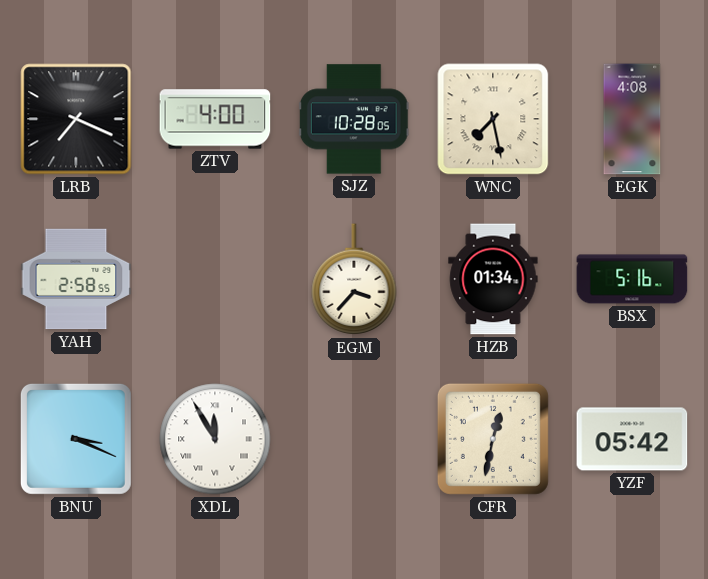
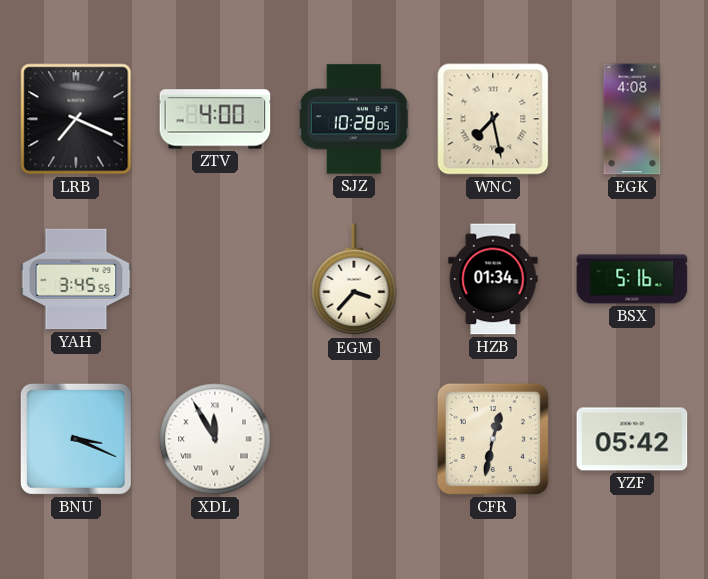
YAH: 2:58 -> 3:45
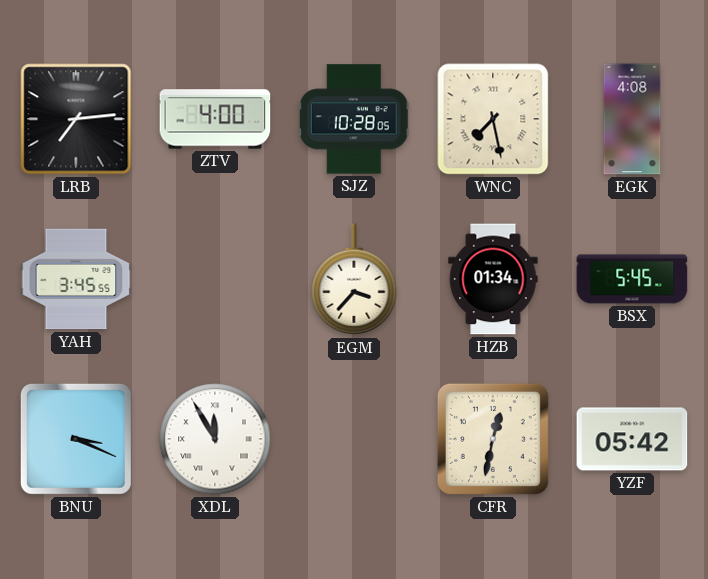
LRB: 7:19 -> 7:14
BSX: 5:16 -> 5:45
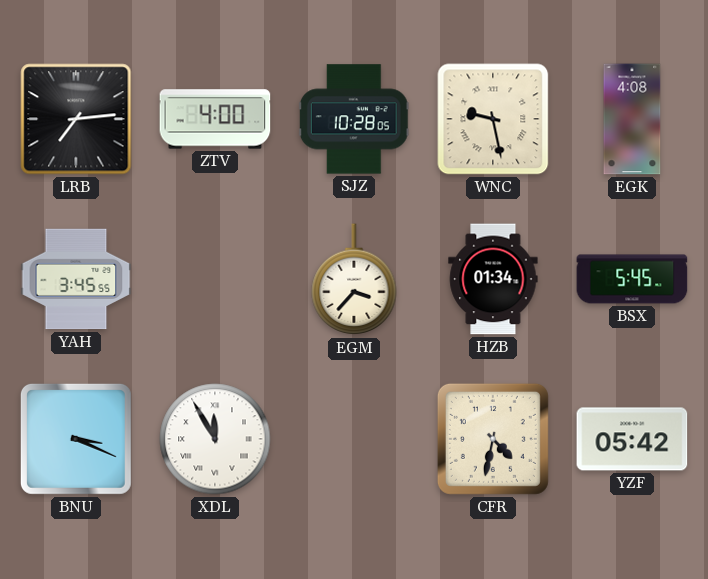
WNC: 7:28 -> 9:28
CFR: 12:32 -> 4:32
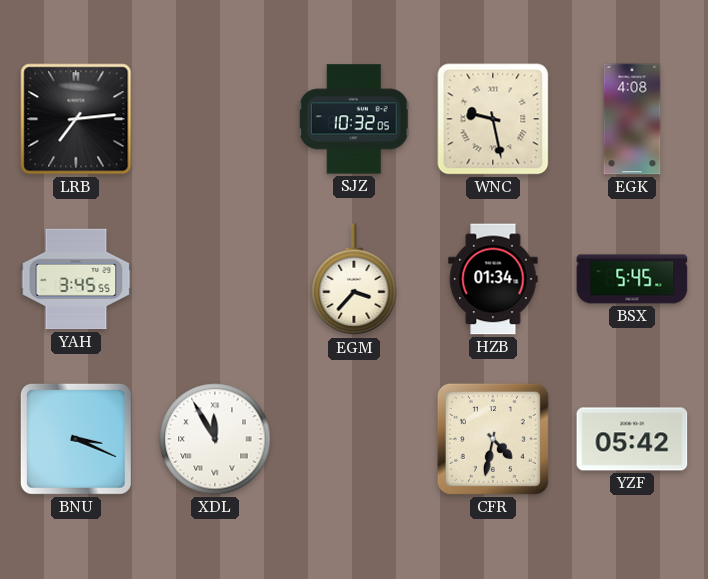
ZTV: 4:00 -> none
SJZ: 10:28 -> 10:32
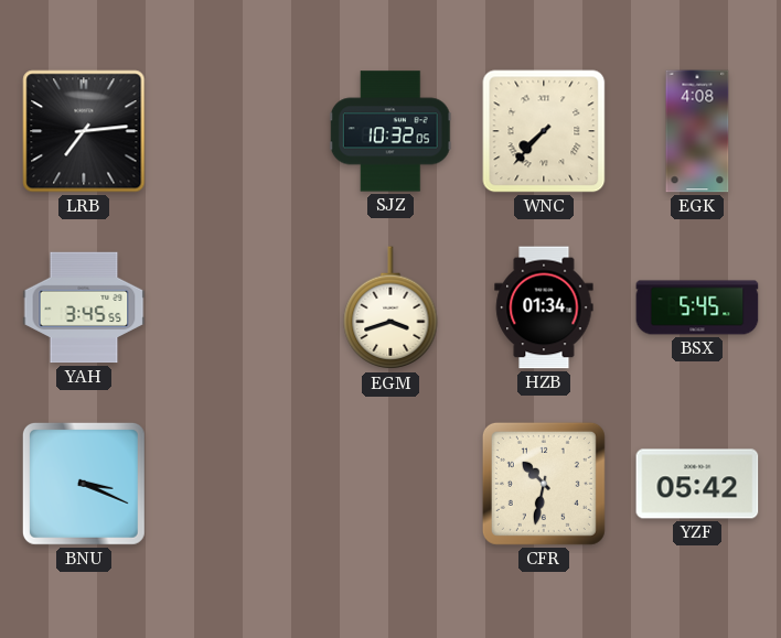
WNC: 9:28 -> 7:37
EGM: 3:37 -> 3:42
XDL: 11:55 -> none
CFR: 4:32 -> 10:32
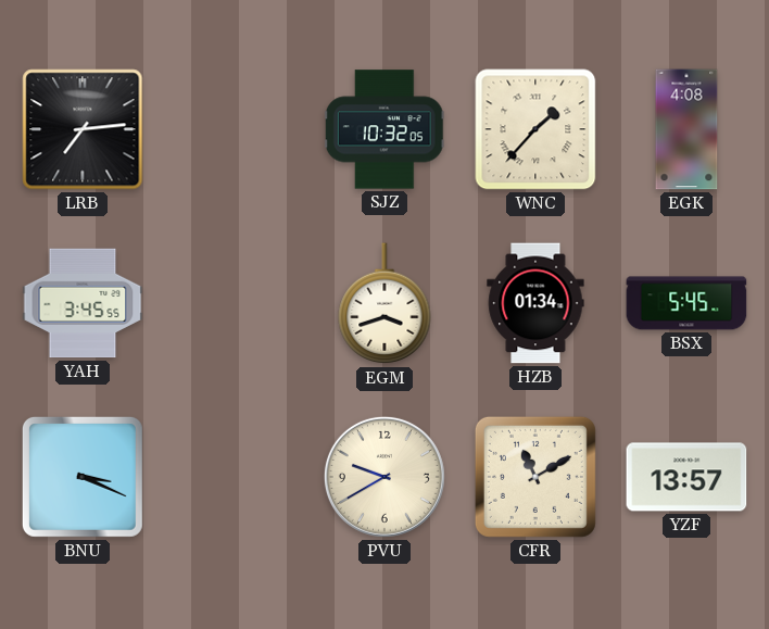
WNC: 7:37 -> 1:37
PVU: none -> 9:40
CFR: 10:32 -> 11:10
YZF: 05:42 -> 13:57
